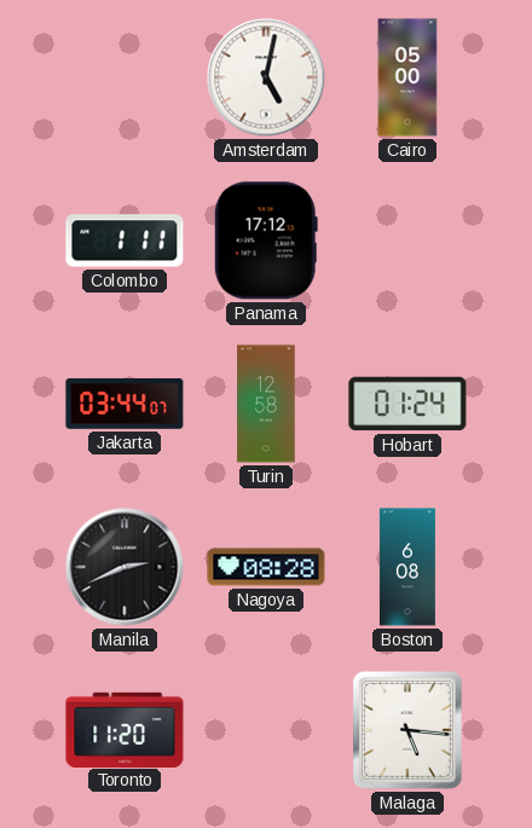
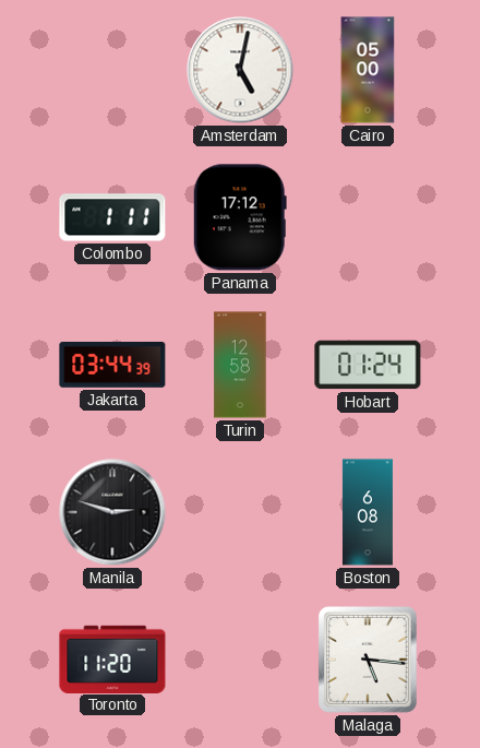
Jakarta: 03:44:07 -> 03:44:39
Manila: 2:41 -> 2:48
Nagoya: 08:28 -> none
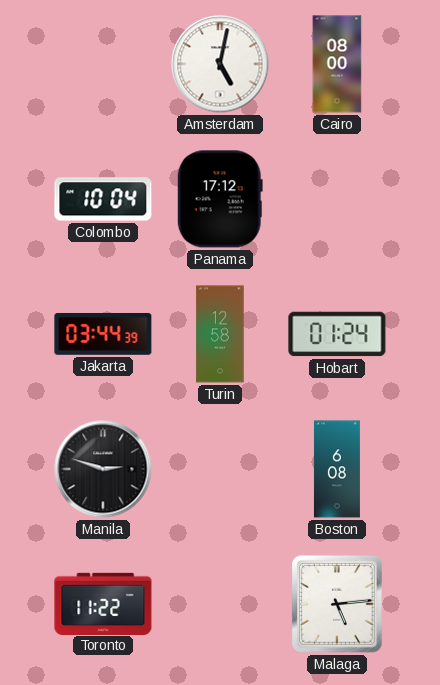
Cairo: 05:00 -> 08:00
Colombo: 1:11 -> 10:04
Toronto: 11:20 -> 11:22
Malaga: 5:16 -> 5:14
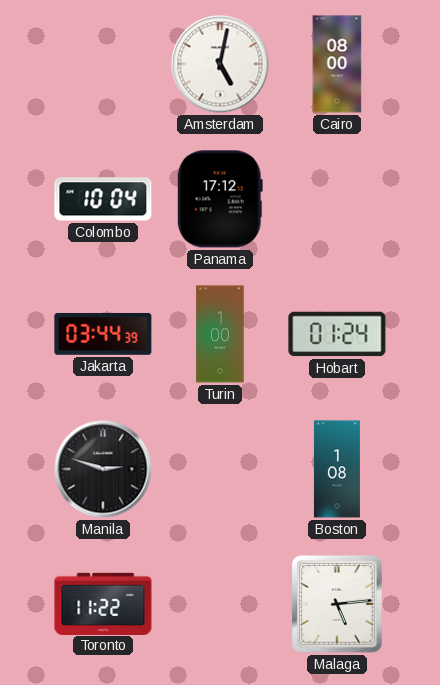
Turin: 12:58 -> 1:00
Boston: 6:08 -> 1:08
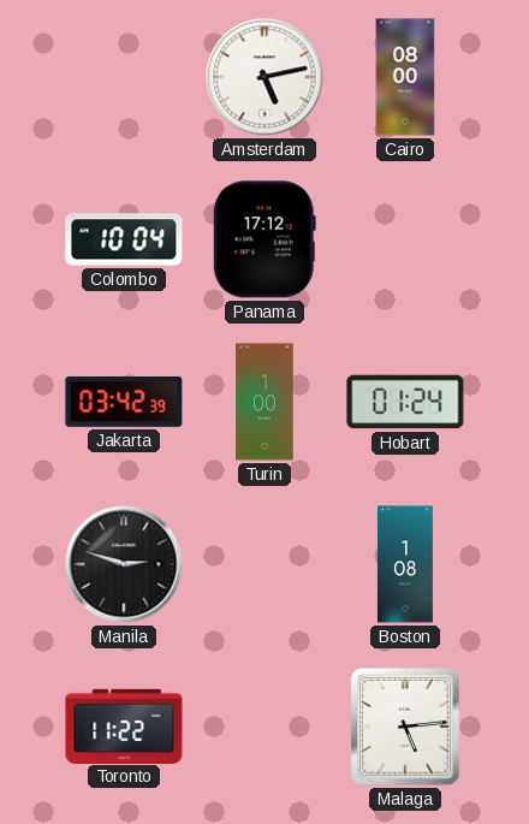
Amsterdam: 5:02 -> 5:13
Jakarta: 03:44 -> 03:42
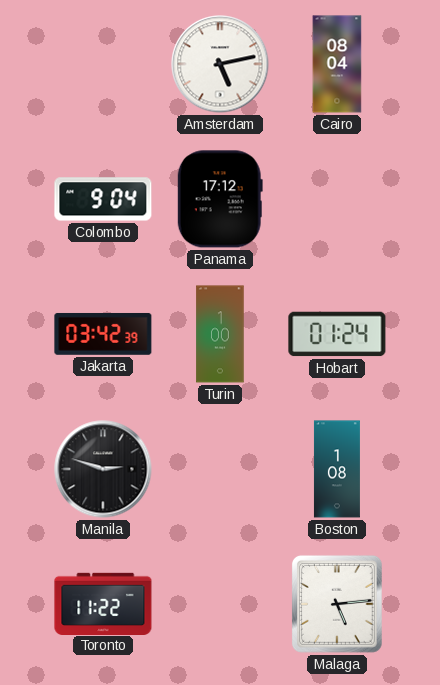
Cairo: 08:00 -> 08:04
Colombo: 10:04 -> 9:04
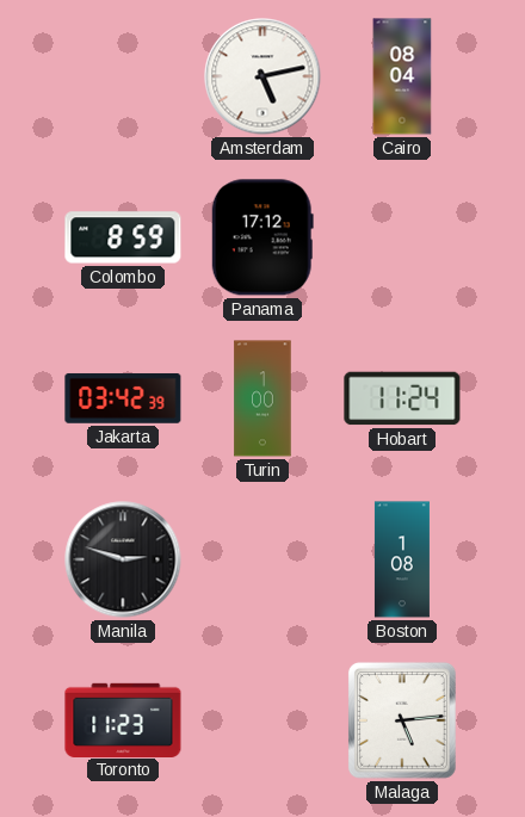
Colombo: 9:04 -> 8:59
Hobart: 01:24 -> 11:24
Toronto: 11:22 -> 11:23
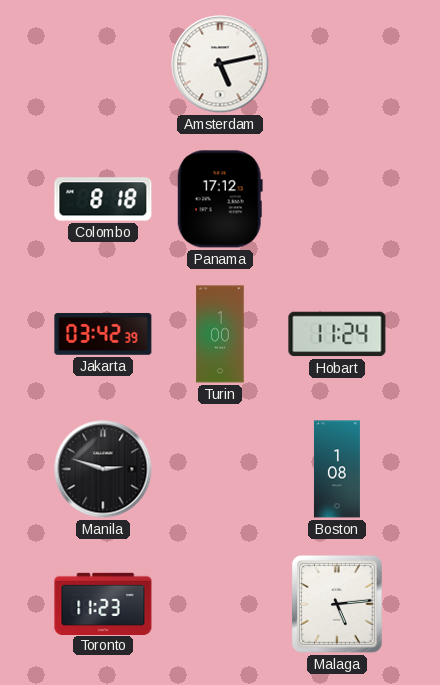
Cairo: 08:04 -> none
Colombo: 8:59 -> 8:18
